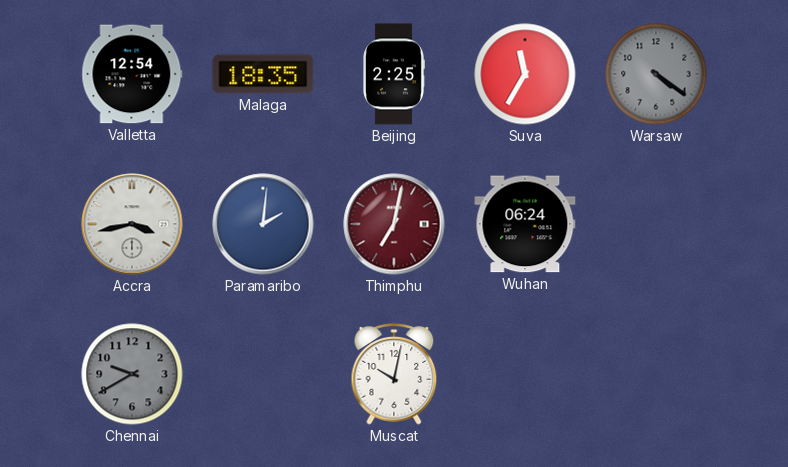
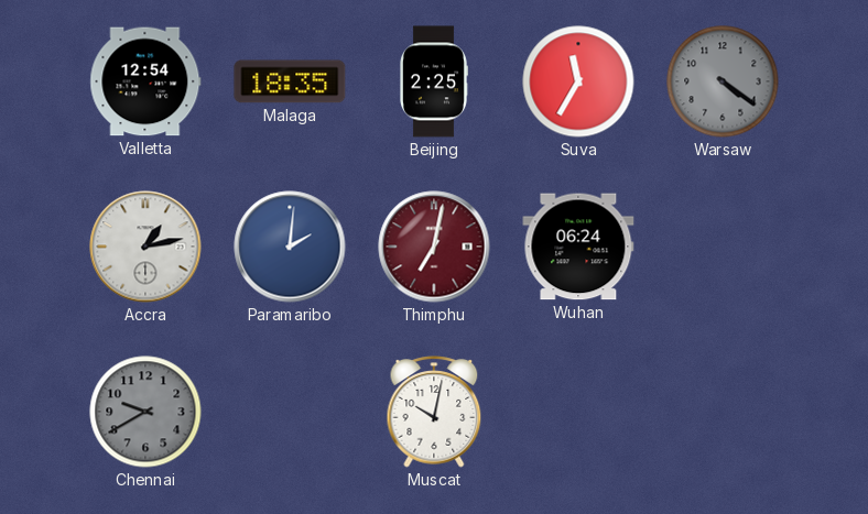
Accra: 3:43 -> 1:13
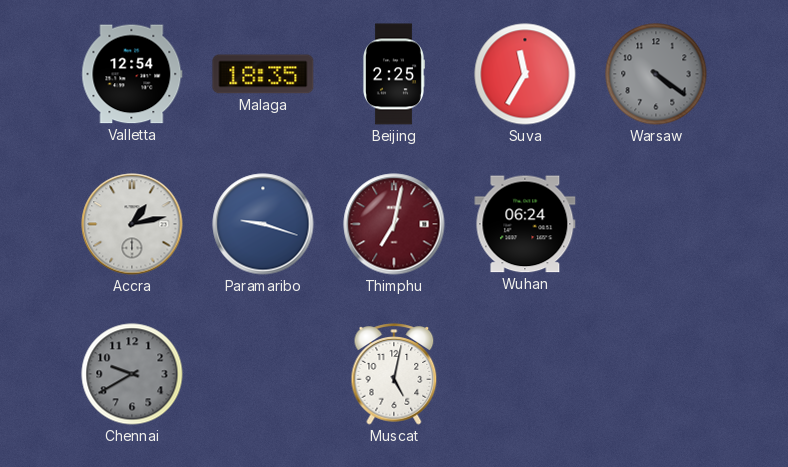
Paramaribo: 2:01 -> 9:18
Muscat: 10:02 -> 5:02
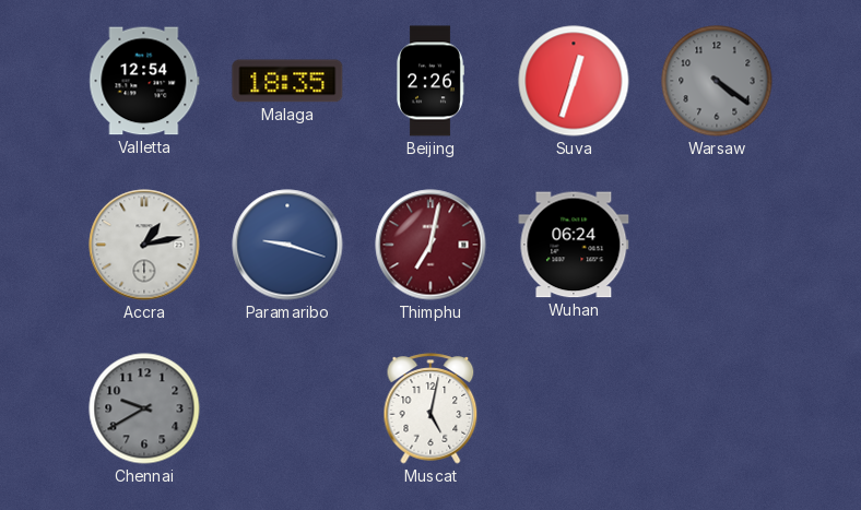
Beijing: 2:25 -> 2:26
Suva: 11:35 -> 12:33
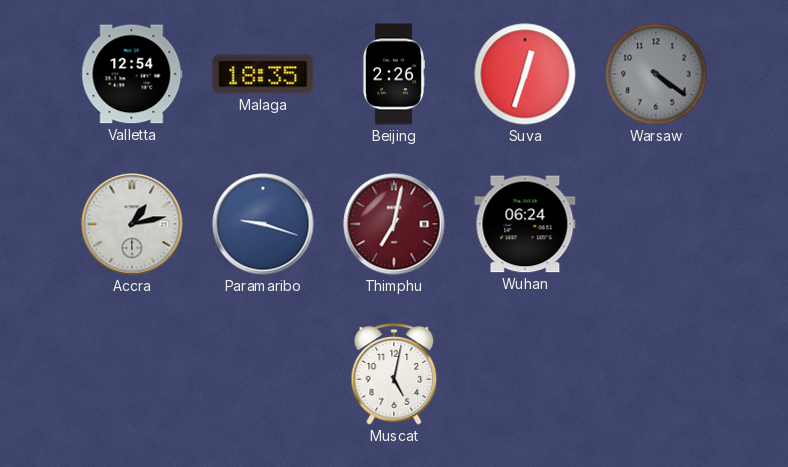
Chennai: 9:40 -> none
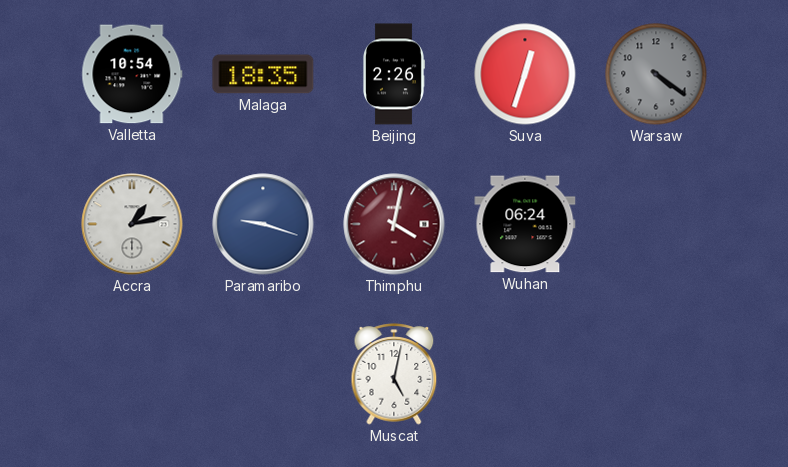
Valletta: 12:54 -> 10:54
Thimphu: 7:02 -> 4:02
